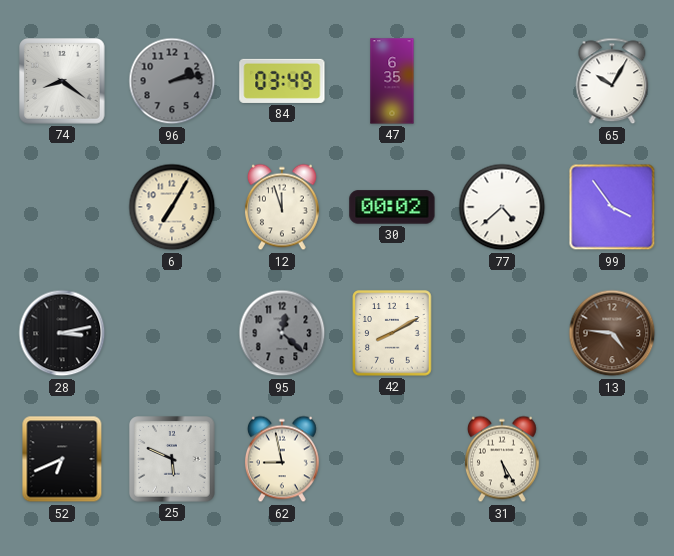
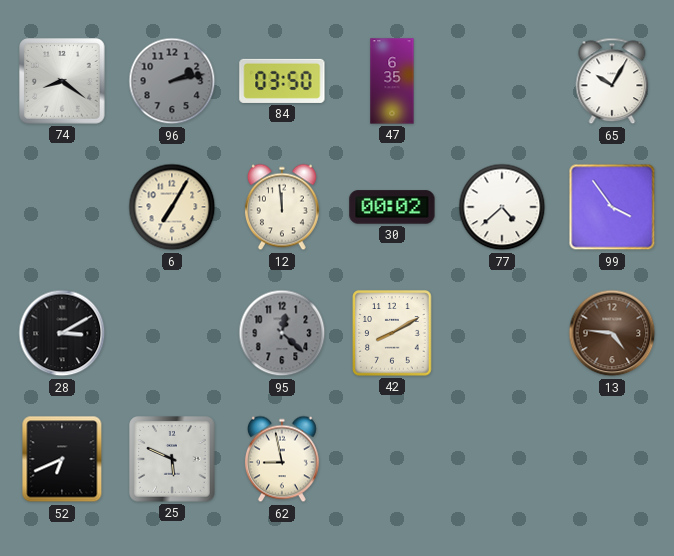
84: 03:49 -> 03:50
12: 11:57 -> 11:59
28: 3:13 -> 3:10
31: 5:25 -> none
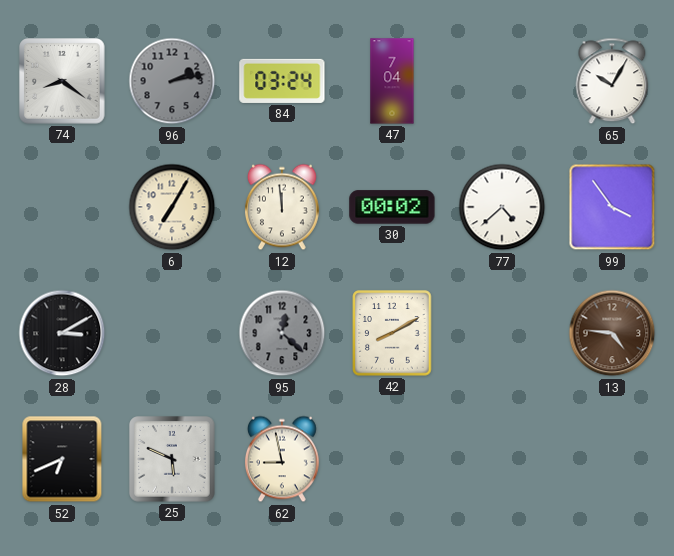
84: 03:50 -> 03:24
47: 6:35 -> 7:04
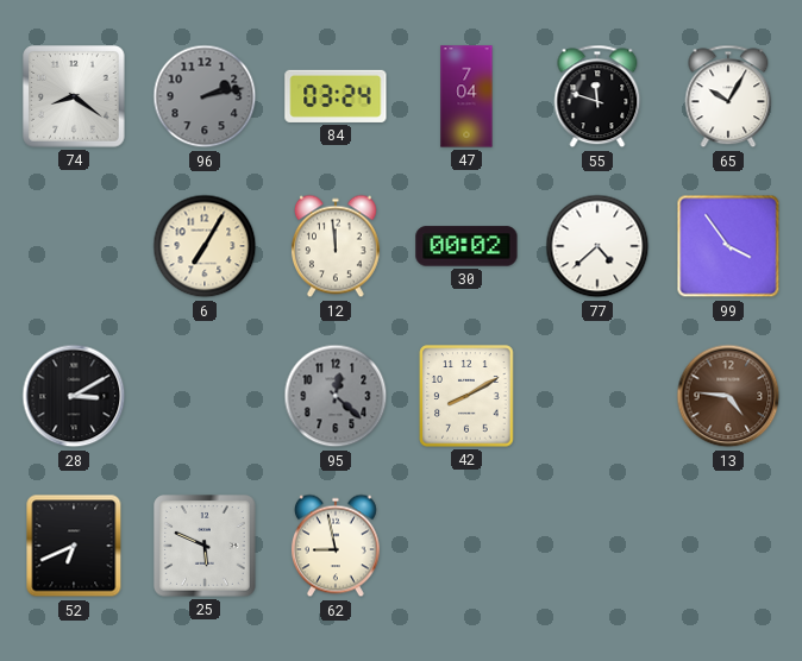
55: none -> 11:48
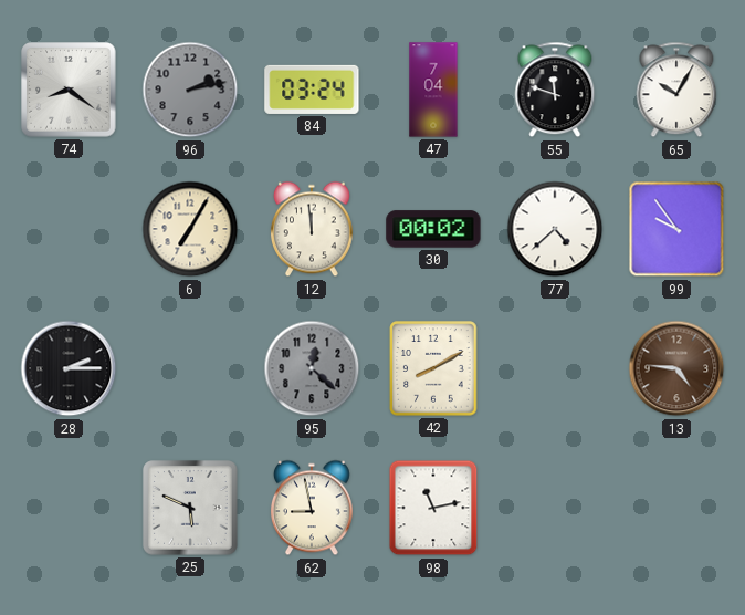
99: 3:54 -> 9:54
28: 3:10 -> 2:15
52: 6:41 -> none
98: none -> 11:13
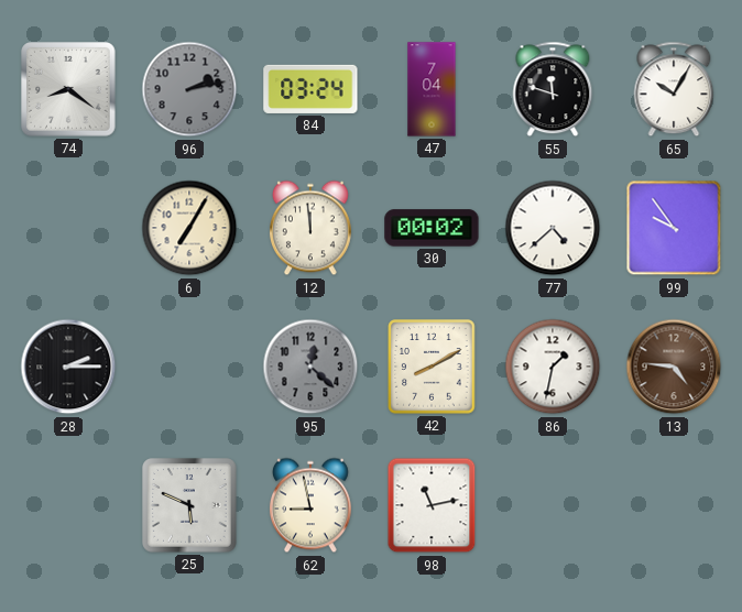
86: none -> 1:32
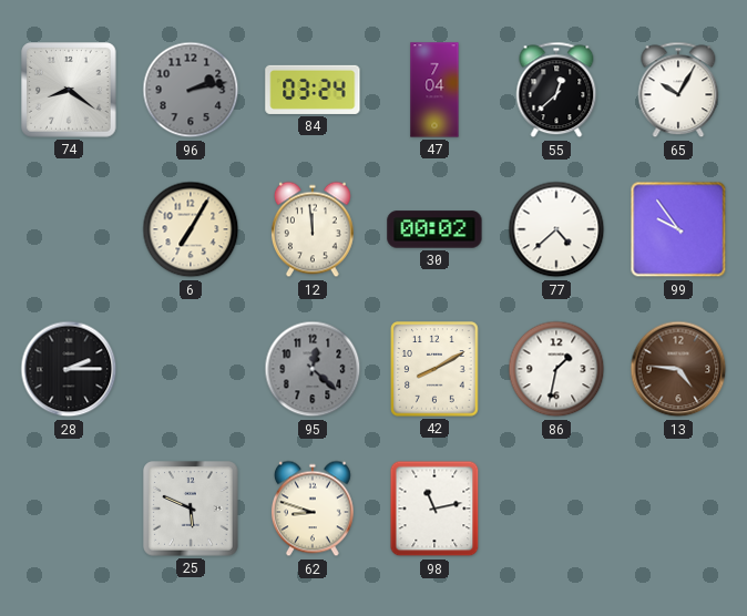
55: 11:48 -> 12:38
62: 8:58 -> 8:48
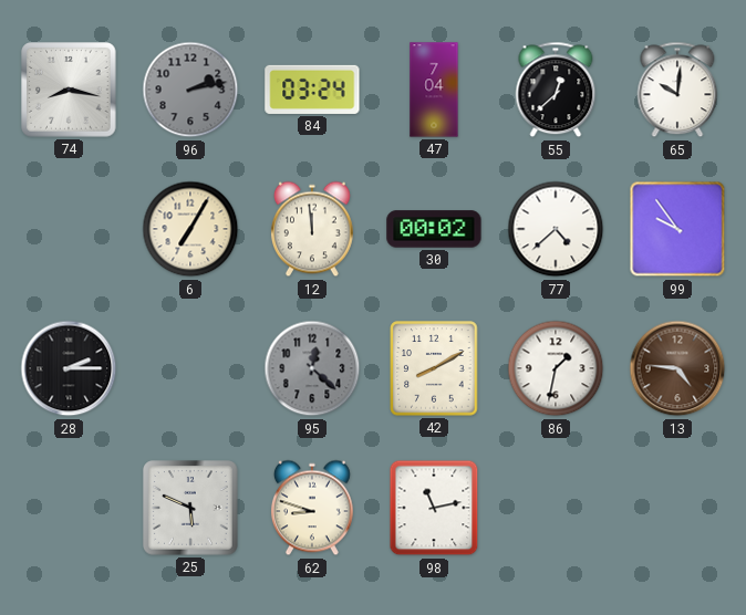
74: 8:21 -> 8:17
65: 10:05 -> 10:01
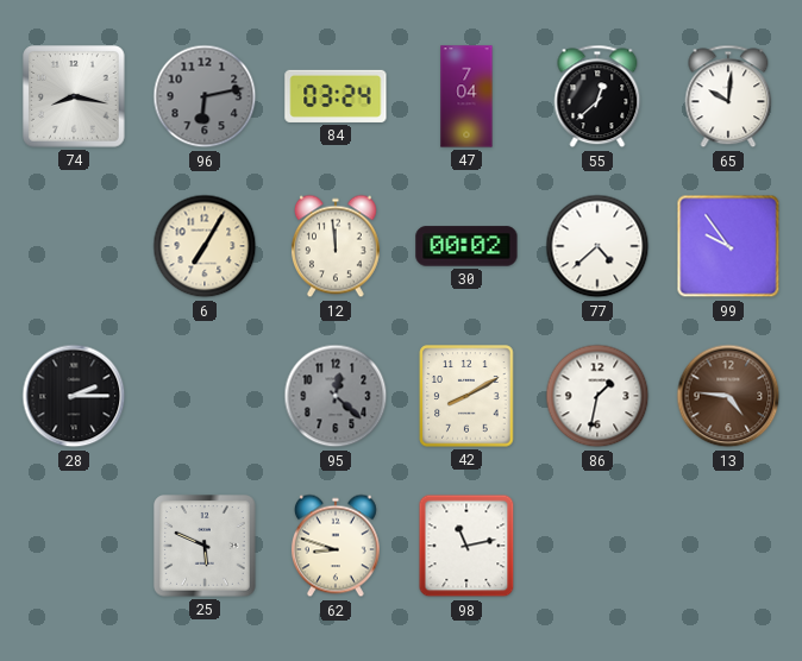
96: 2:13 -> 6:13
